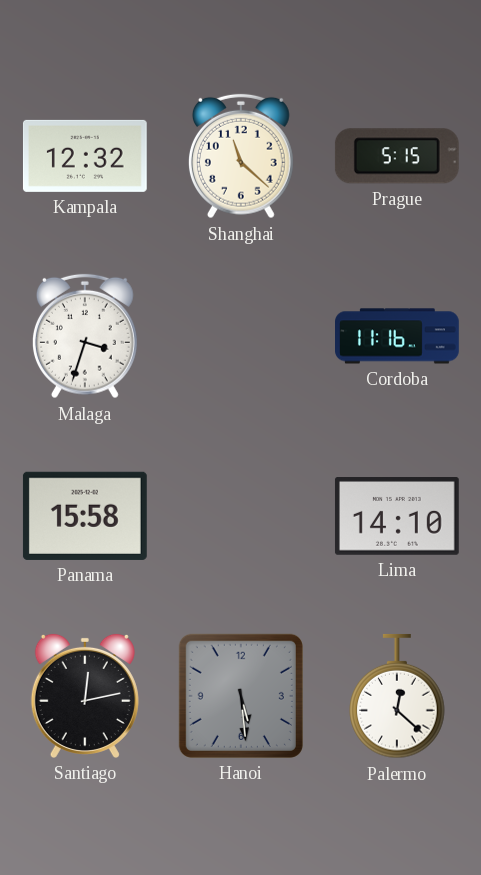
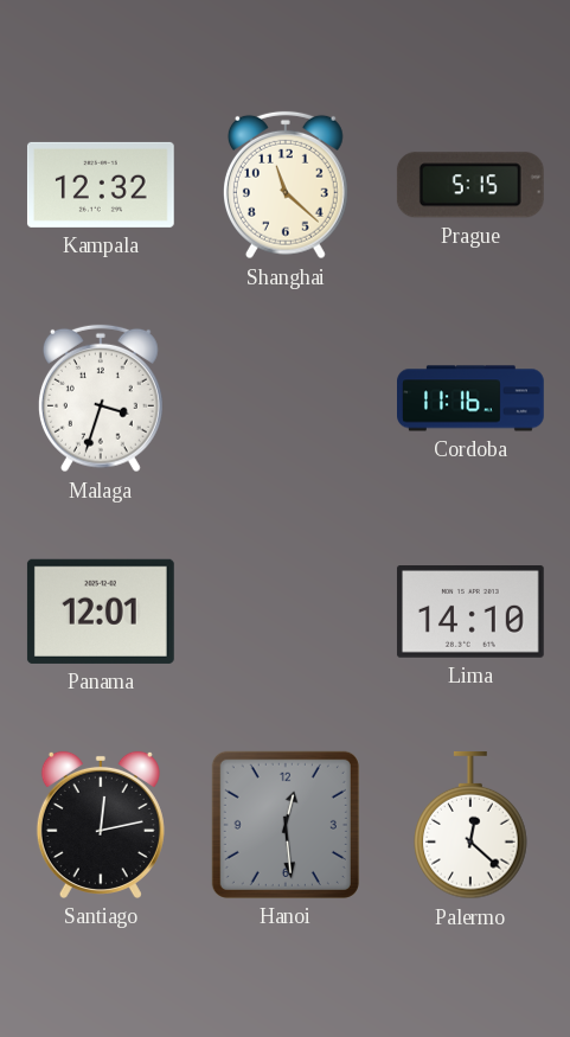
Panama: 15:58 -> 12:01
Hanoi: 5:29 -> 12:29
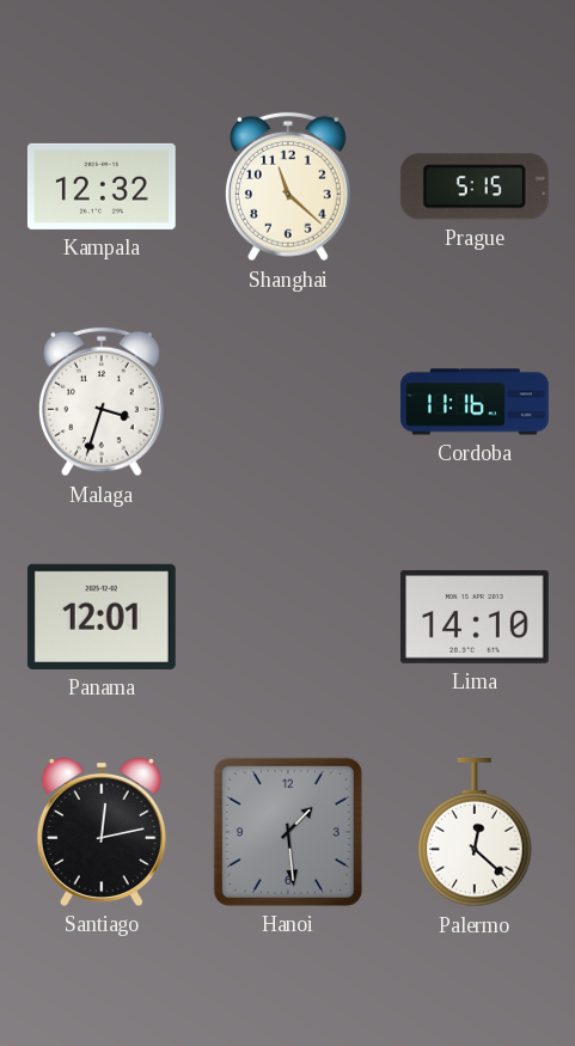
Hanoi: 12:29 -> 1:29
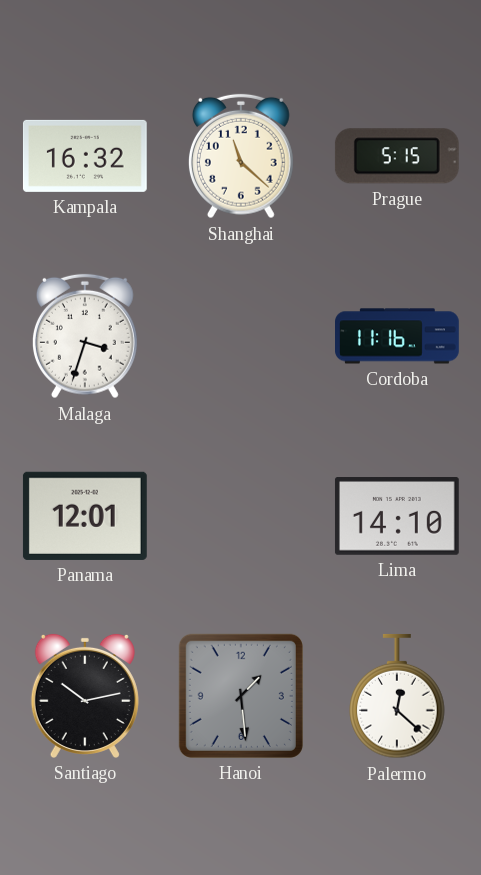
Kampala: 12:32 -> 16:32
Santiago: 12:13 -> 10:13
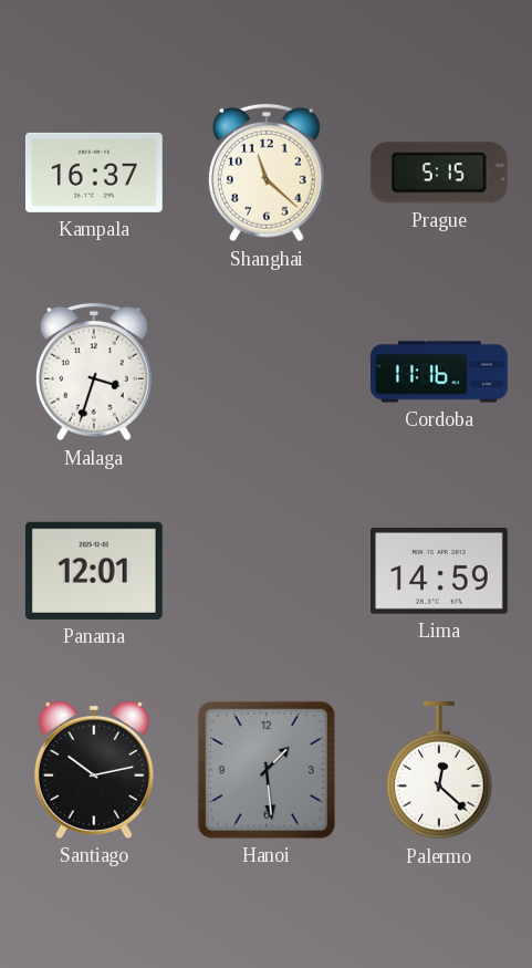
Kampala: 16:32 -> 16:37
Lima: 14:10 -> 14:59
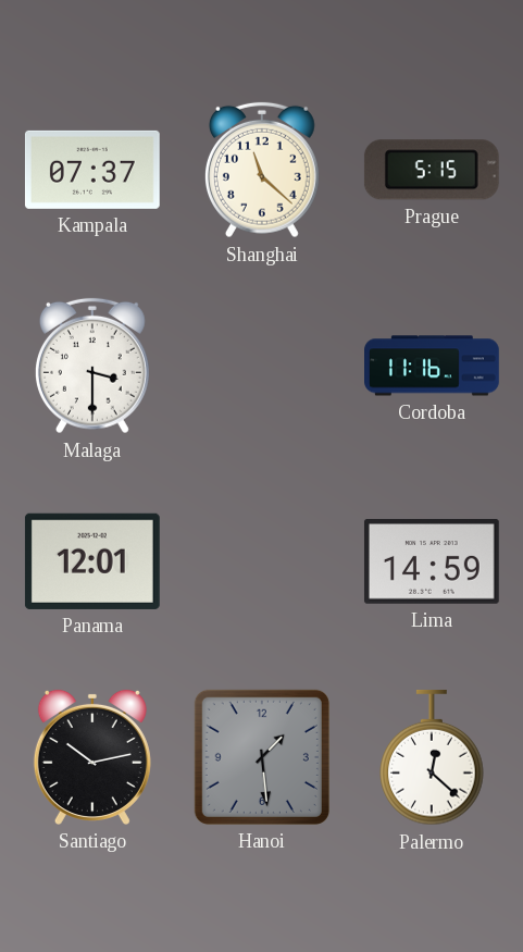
Kampala: 16:37 -> 07:37
Malaga: 3:33 -> 3:30
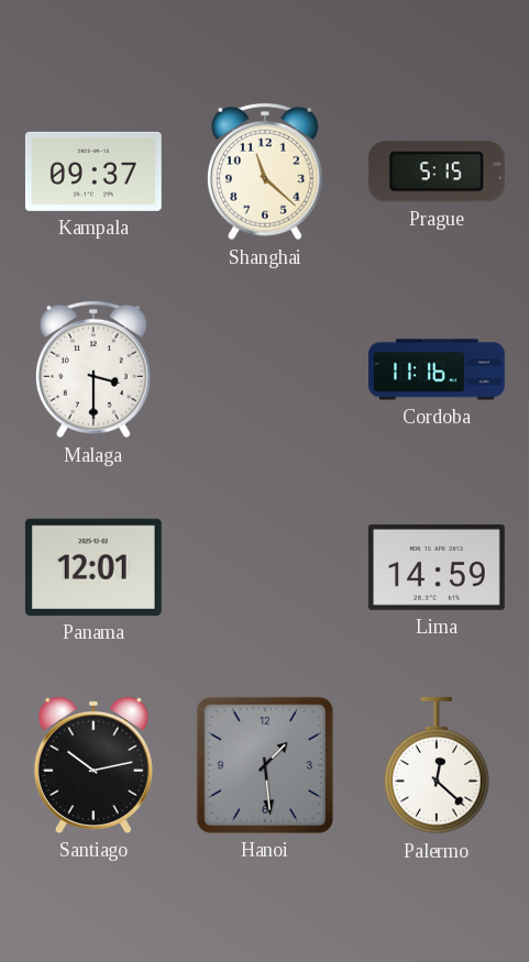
Kampala: 07:37 -> 09:37
